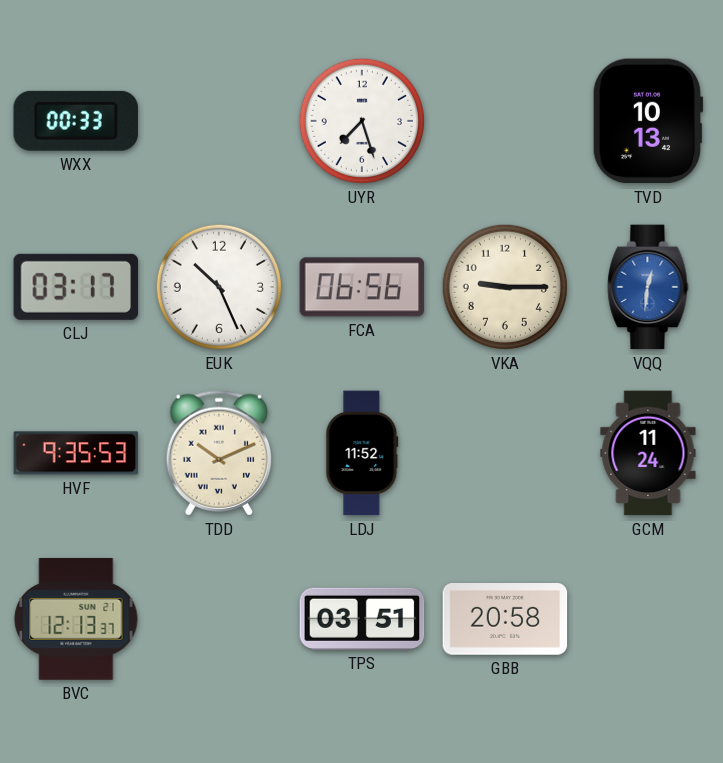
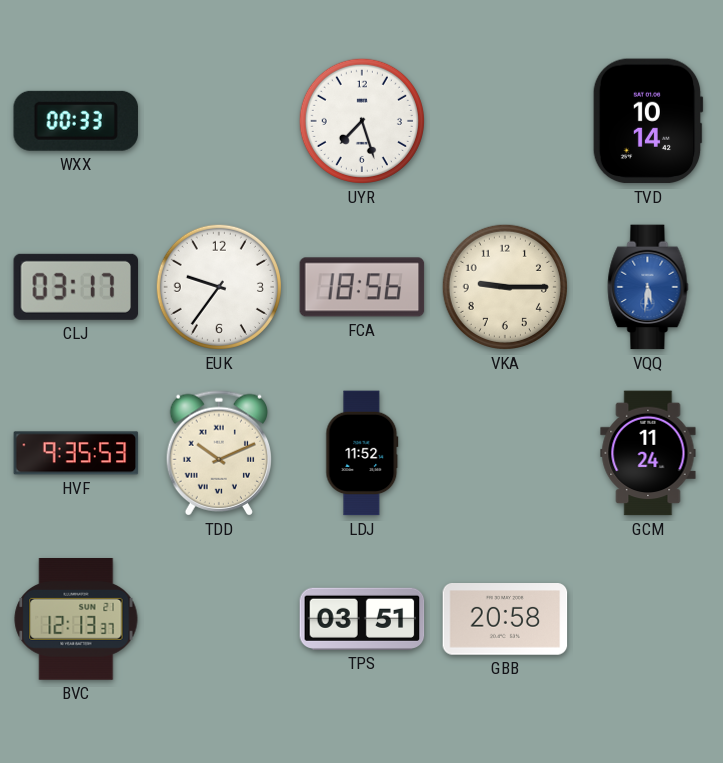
TVD: 10:13 -> 10:14
EUK: 10:26 -> 9:36
FCA: 06:56 -> 18:56
VQQ: 12:31 -> 5:31
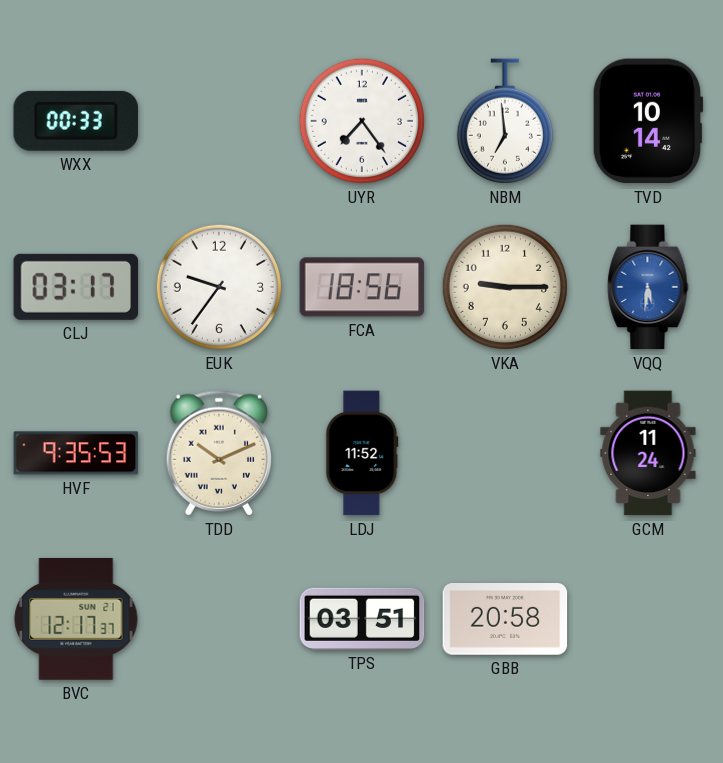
UYR: 7:27 -> 7:24
NBM: none -> 6:59
BVC: 12:13 -> 12:17
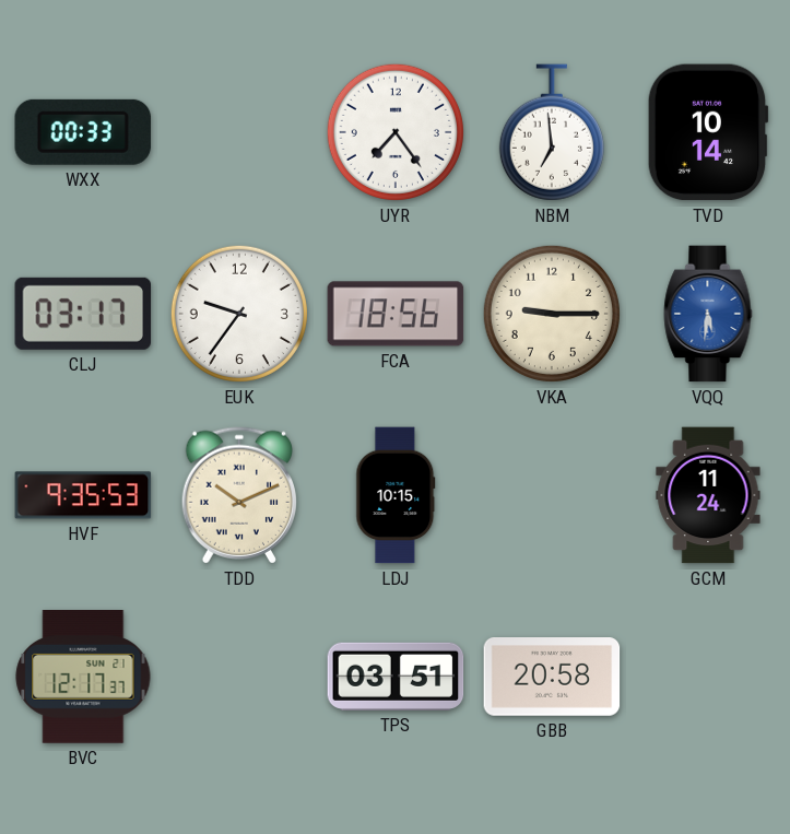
LDJ: 11:52 -> 10:15
